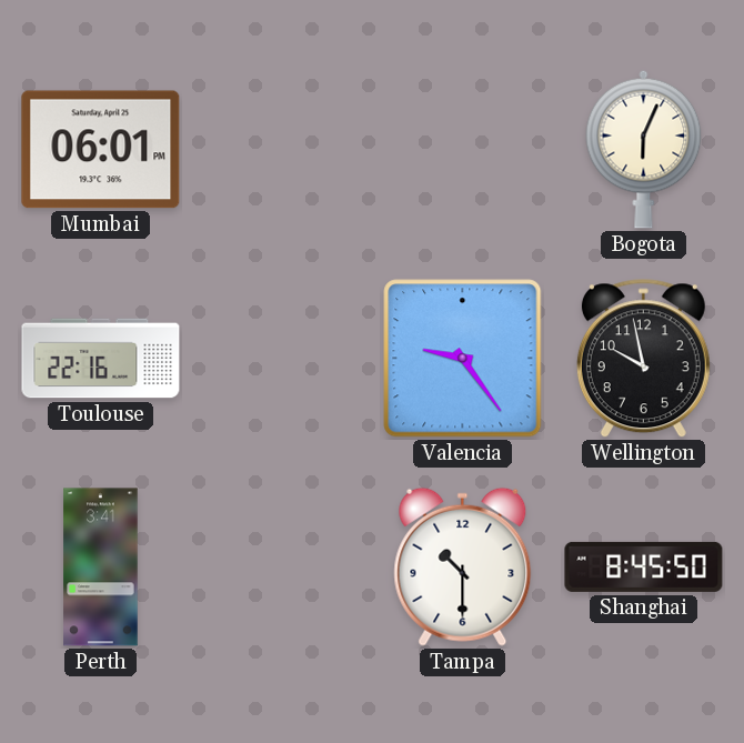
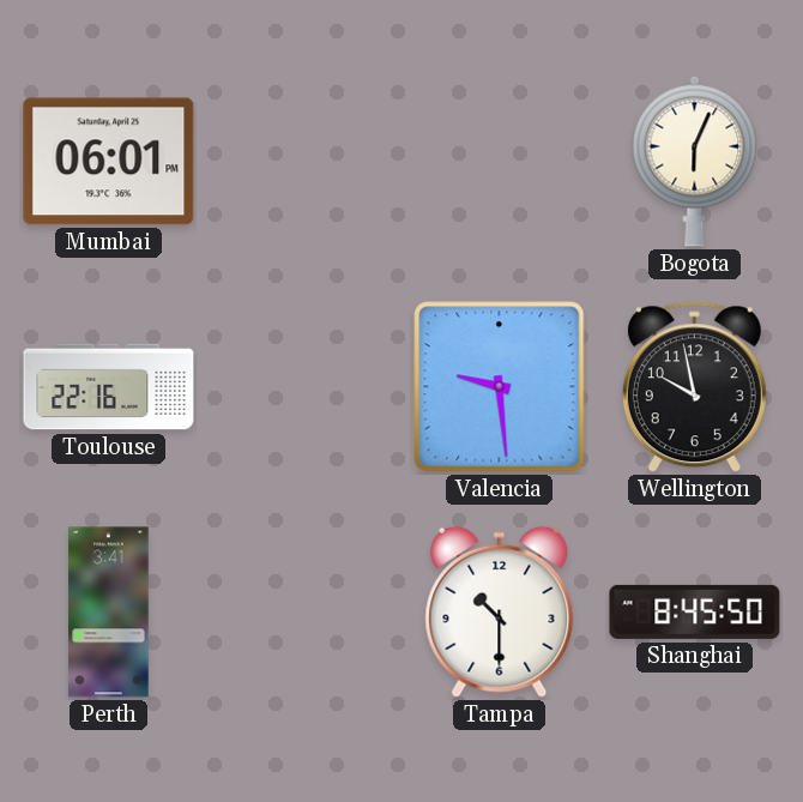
Valencia: 9:24 -> 9:29
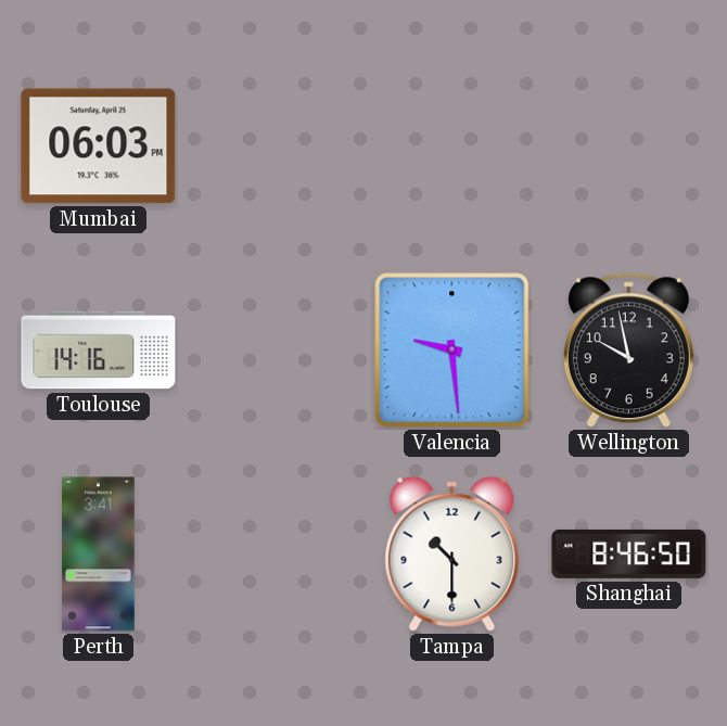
Mumbai: 06:01 -> 06:03
Bogota: 6:04 -> none
Toulouse: 22:16 -> 14:16
Shanghai: 8:45 -> 8:46
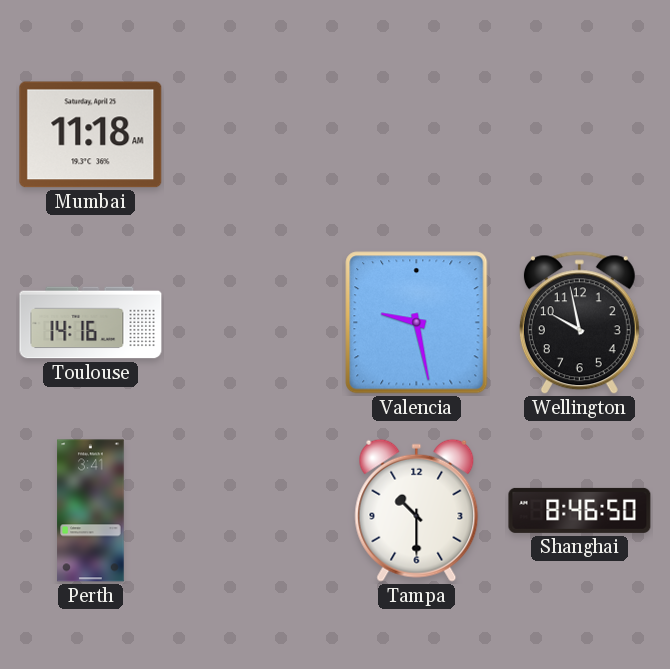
Mumbai: 06:03 -> 11:18
Valencia: 9:29 -> 9:28
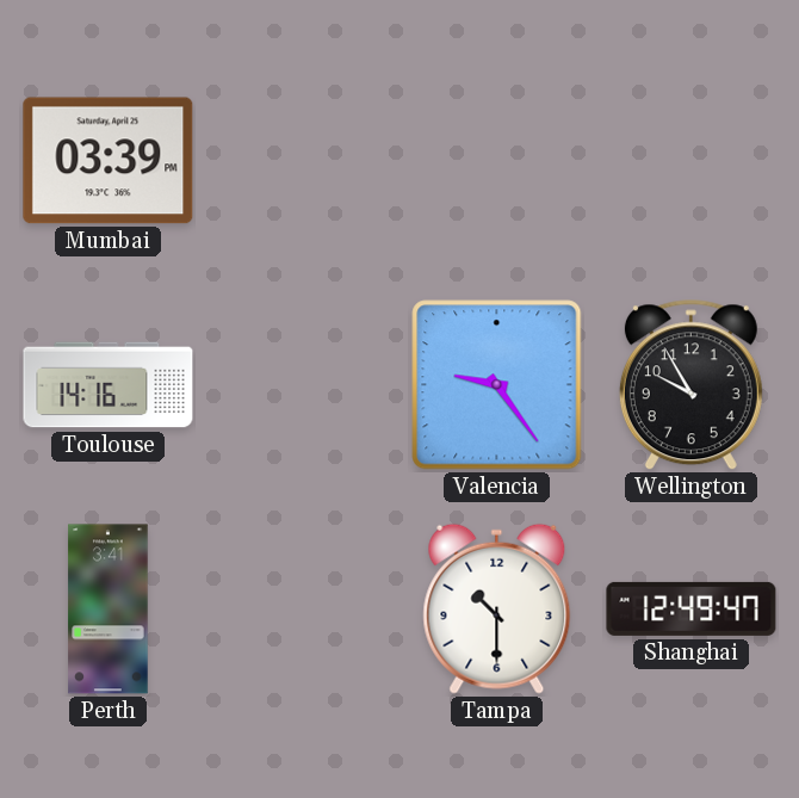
Mumbai: 11:18 -> 03:39
Valencia: 9:28 -> 9:24
Wellington: 9:58 -> 9:55
Shanghai: 8:46 -> 12:49
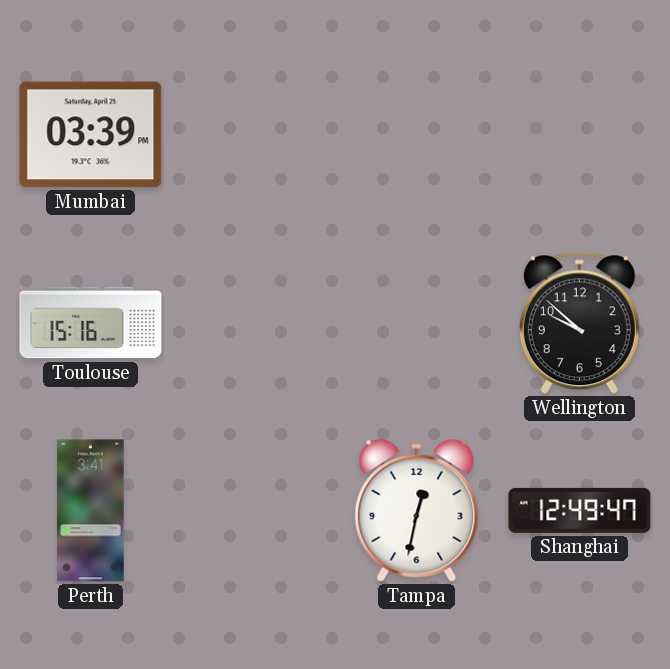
Toulouse: 14:16 -> 15:16
Valencia: 9:24 -> none
Wellington: 9:55 -> 9:52
Tampa: 10:30 -> 12:32
